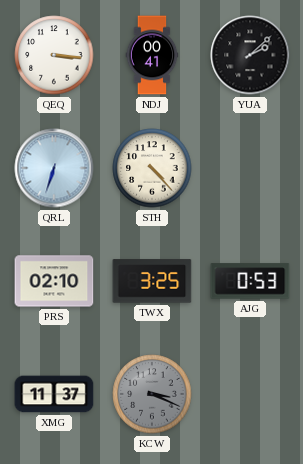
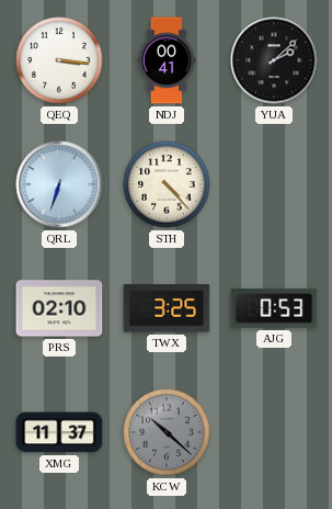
KCW: 3:19 -> 10:22
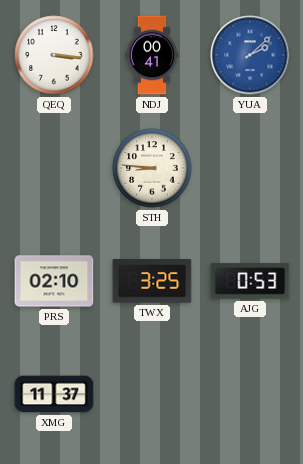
YUA dial: black -> blue
QRL: 6:33 -> none
STH: 4:23 -> 8:46
KCW: 10:22 -> none
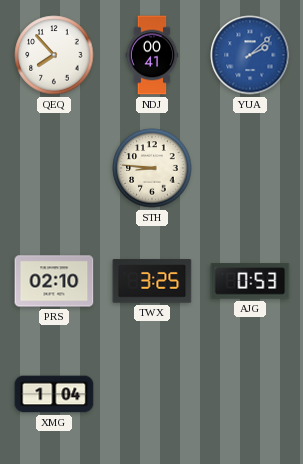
QEQ: 3:16 -> 7:53
XMG: 11:37 -> 1:04
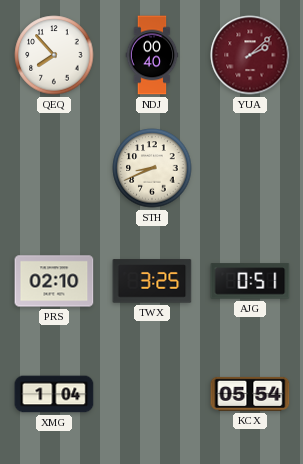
NDJ: 00:41 -> 00:40
YUA dial: blue -> burgundy
STH: 8:46 -> 8:41
AJG: 0:53 -> 0:51
KCX: none -> 05:54
